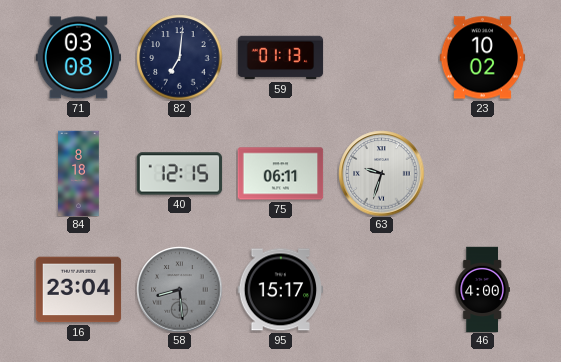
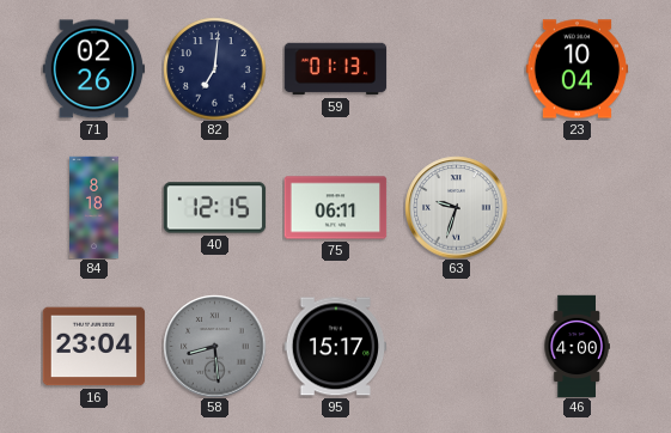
71: 03:08 -> 02:26
23: 10:02 -> 10:04
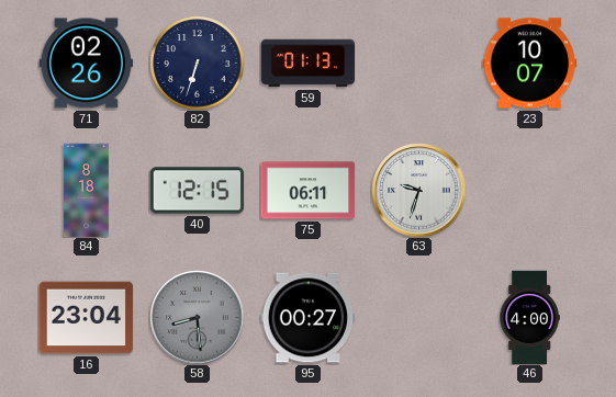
82: 7:01 -> 6:33
23: 10:04 -> 10:07
95: 15:17 -> 00:27
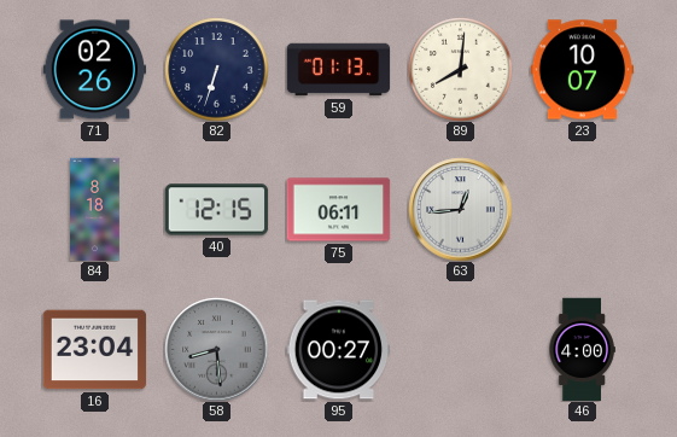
89: none -> 8:01
63: 9:33 -> 12:44
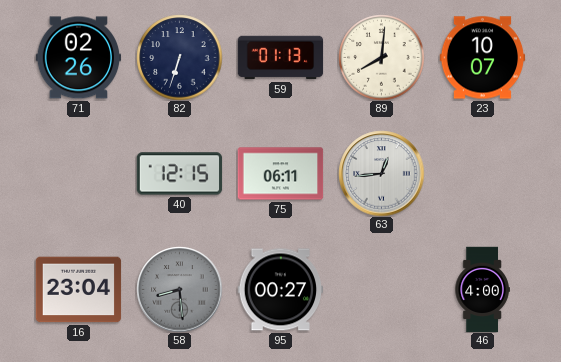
84: 8:18 -> none
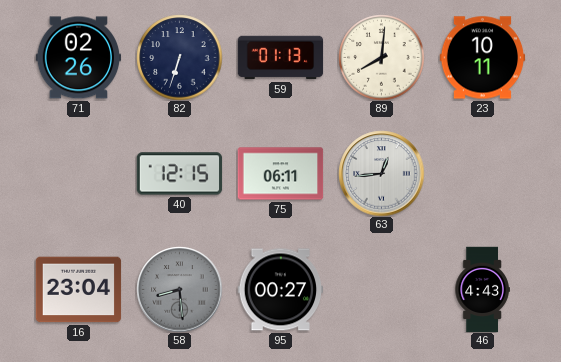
23: 10:07 -> 10:11
46: 4:00 -> 4:43
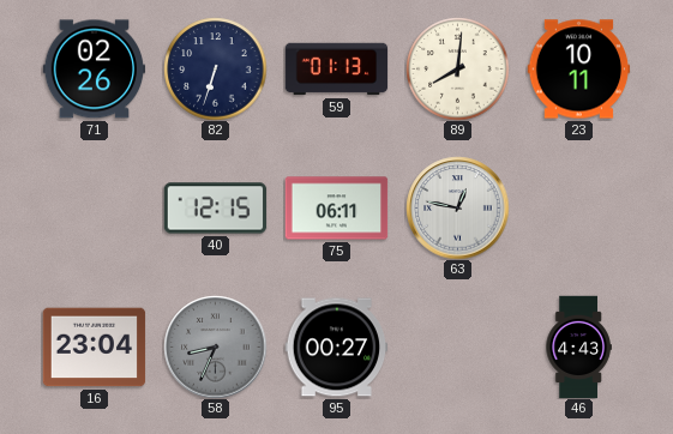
63: 12:44 -> 12:47
58: 8:29 -> 8:34
